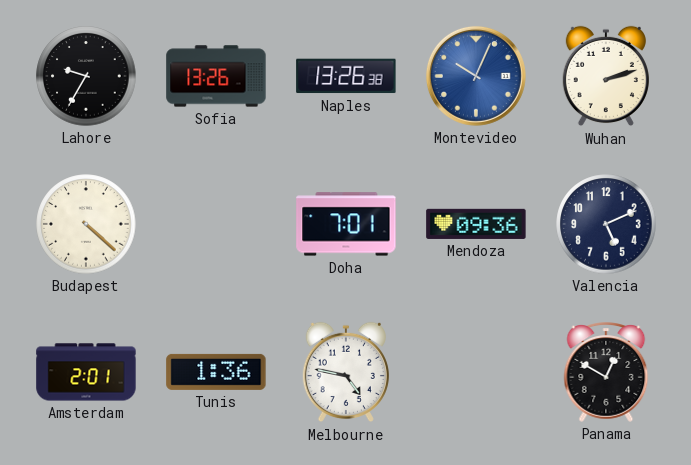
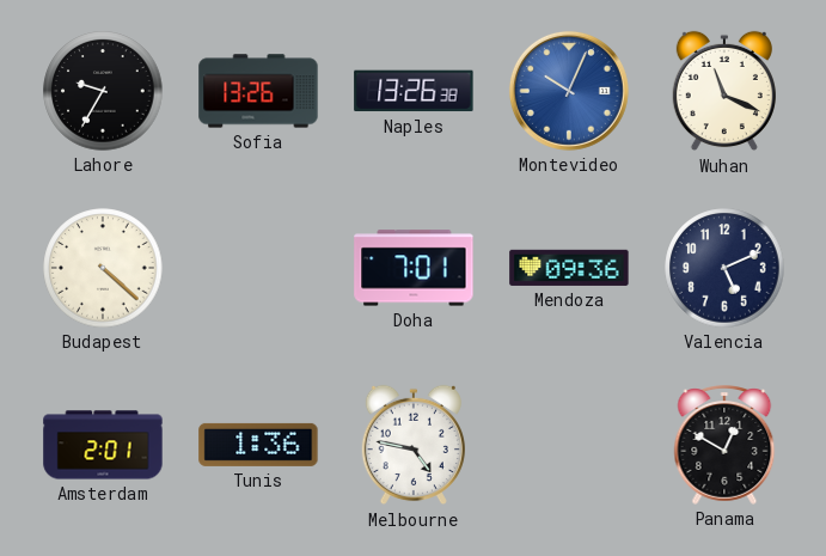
Wuhan: 2:12 -> 11:19
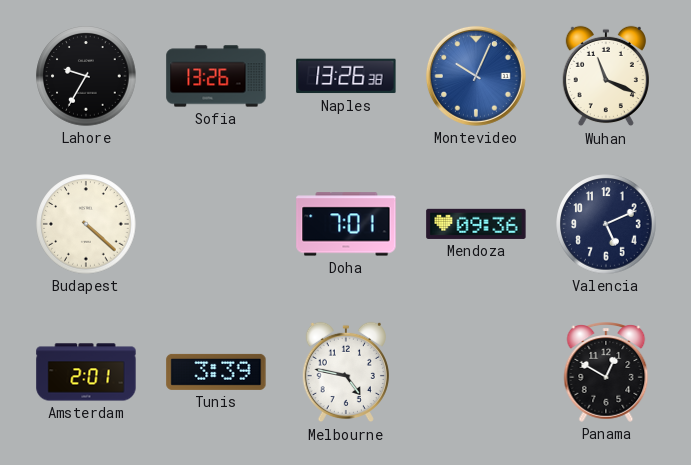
Tunis: 1:36 -> 3:39
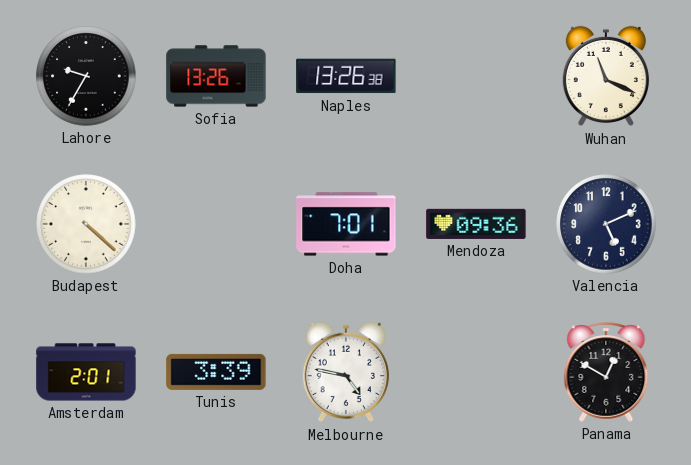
Montevideo: 10:04 -> none
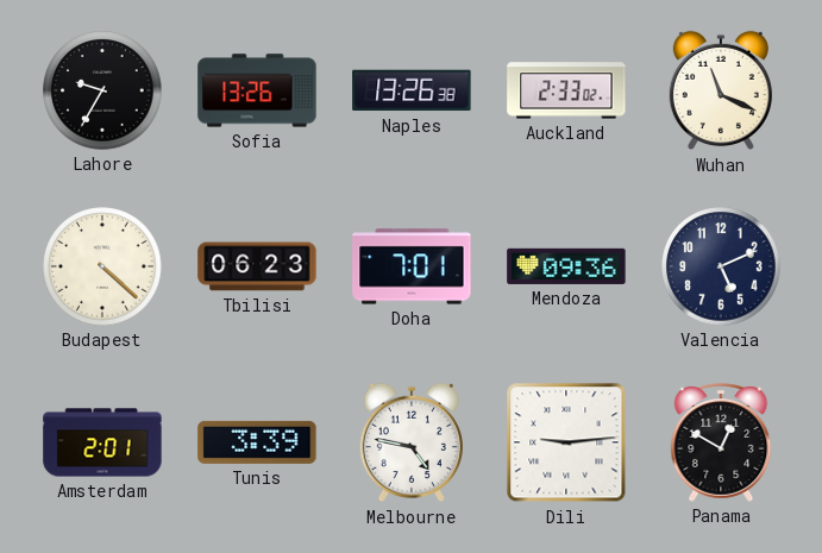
Auckland: none -> 2:33
Tbilisi: none -> 06:23
Dili: none -> 9:14
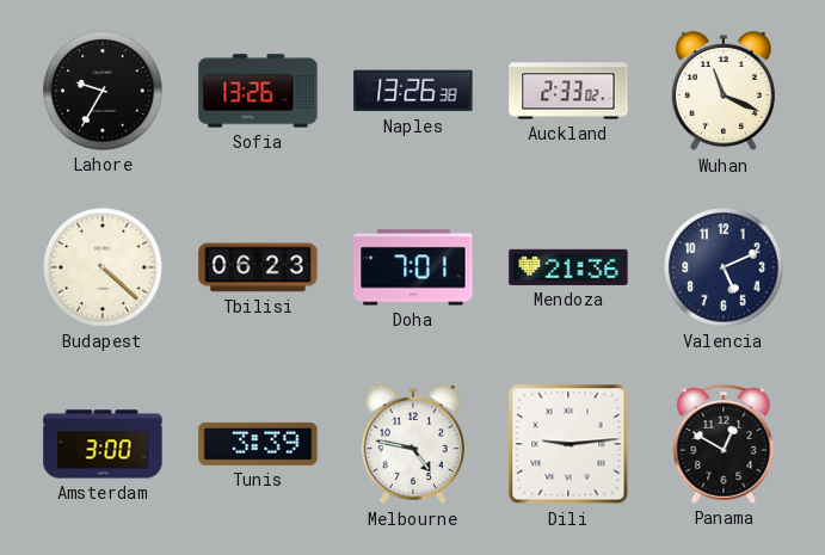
Mendoza: 09:36 -> 21:36
Amsterdam: 2:01 -> 3:00
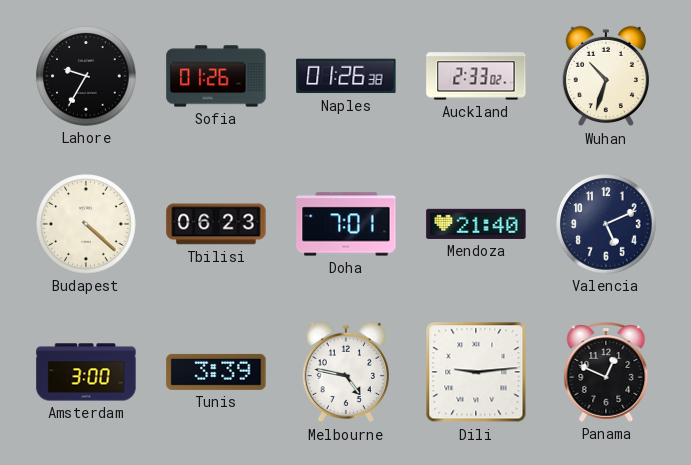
Sofia: 13:26 -> 01:26
Naples: 13:26 -> 01:26
Wuhan: 11:19 -> 10:33
Mendoza: 21:36 -> 21:40
Panama: 12:50 -> 12:49
